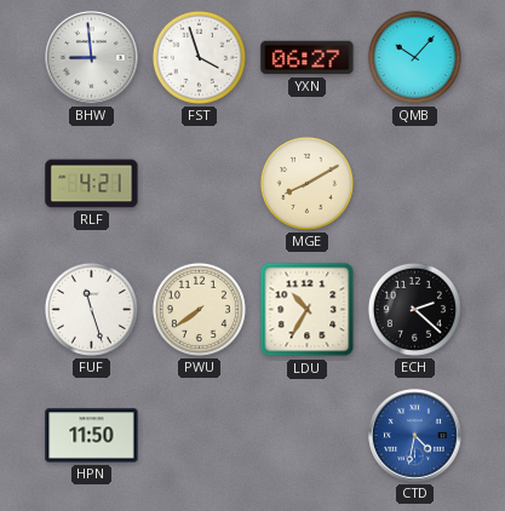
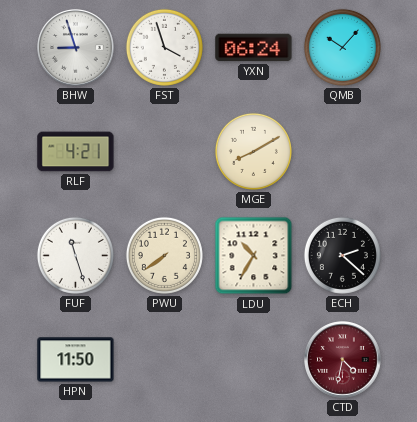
BHW: 8:59 -> 8:57
YXN: 06:27 -> 06:24
CTD dial: blue -> burgundy
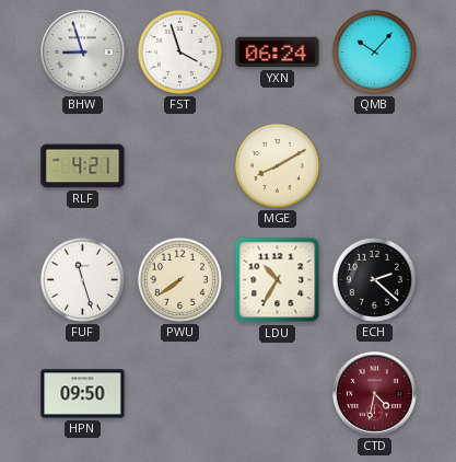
HPN: 11:50 -> 09:50
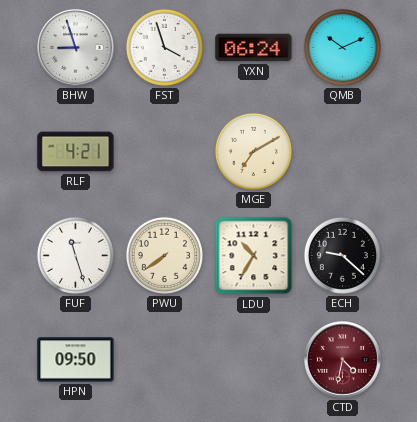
QMB: 10:07 -> 10:11
MGE: 8:10 -> 7:10
ECH: 2:22 -> 9:22
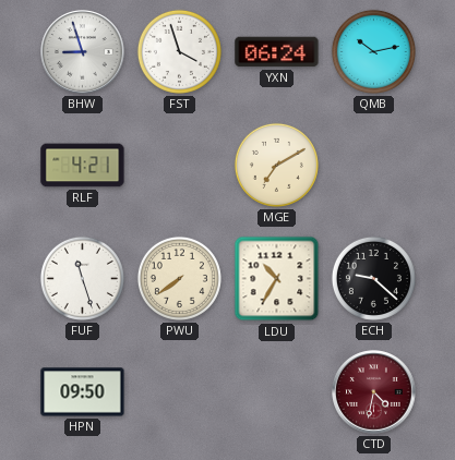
QMB: 10:11 -> 10:13
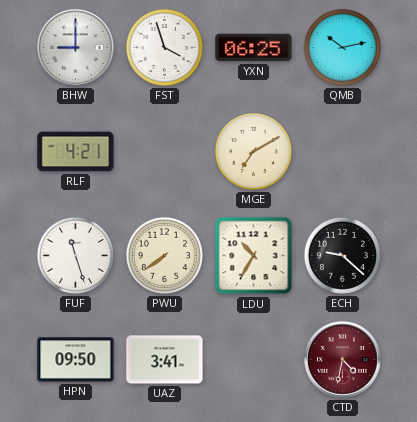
BHW: 8:57 -> 9:00
YXN: 06:24 -> 06:25
UAZ: none -> 3:41
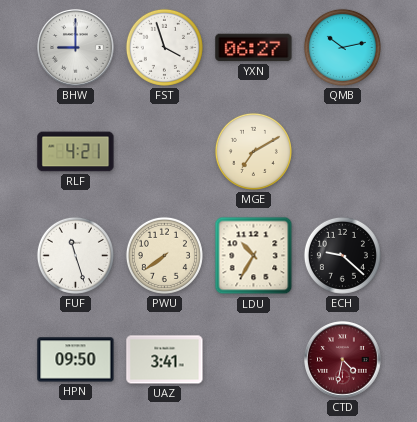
YXN: 06:25 -> 06:27
